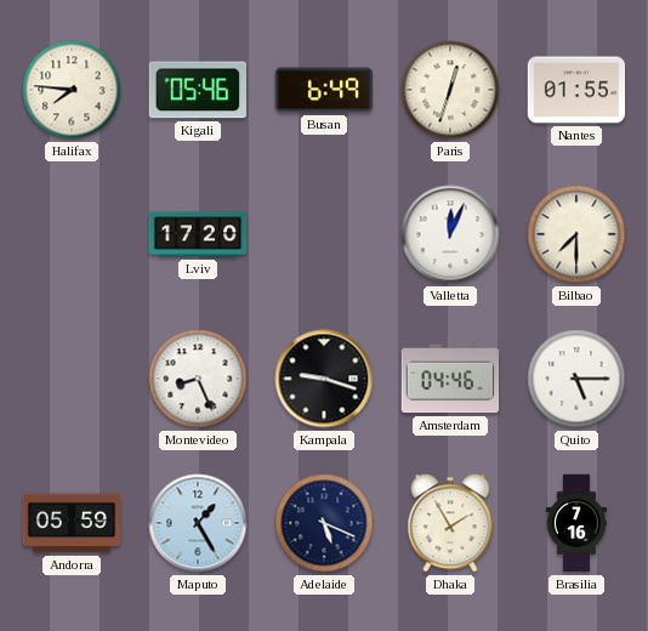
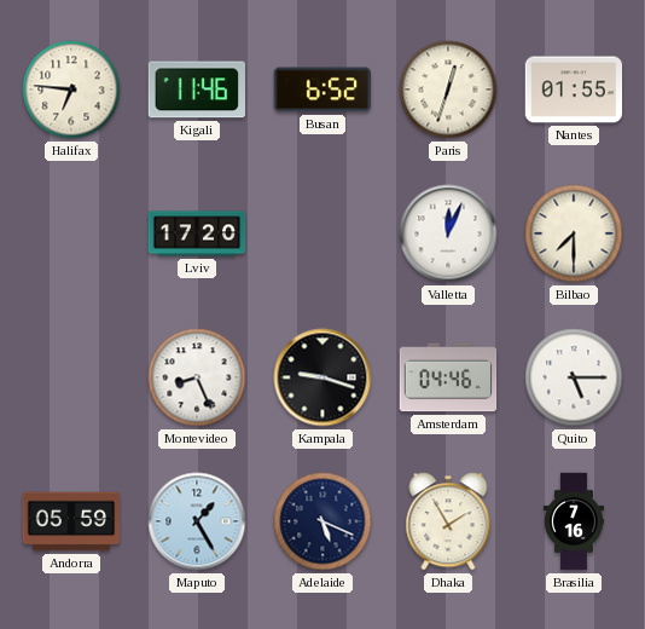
Halifax: 7:46 -> 6:46
Kigali: 05:46 -> 11:46
Busan: 6:49 -> 6:52
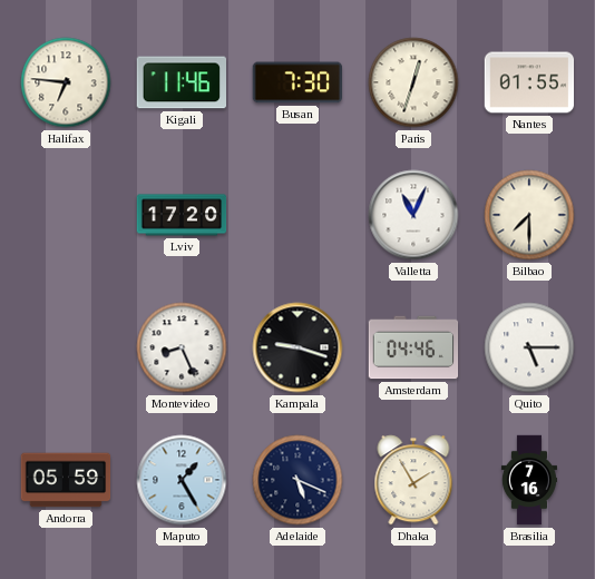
Busan: 6:52 -> 7:30
Valletta: 12:04 -> 11:04
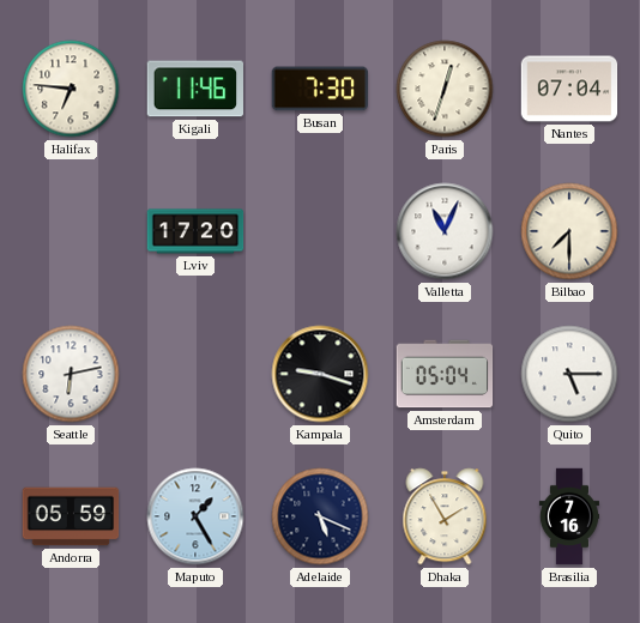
Nantes: 01:55 -> 07:04
Seattle: none -> 6:13
Montevideo: 8:26 -> none
Amsterdam: 04:46 -> 05:04
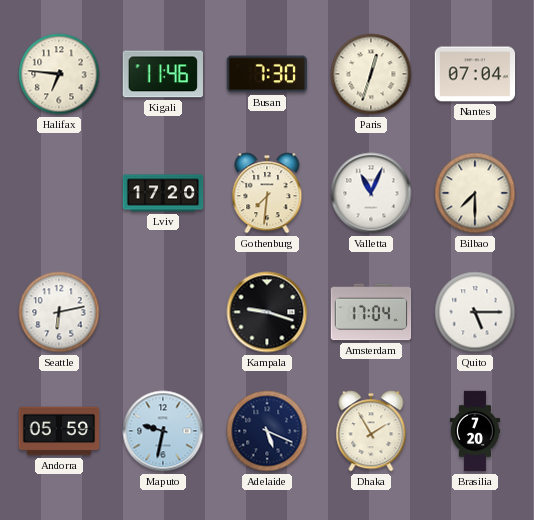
Gothenburg: none -> 7:31
Amsterdam: 05:04 -> 17:04
Maputo: 1:25 -> 9:32
Brasilia: 7:16 -> 7:20
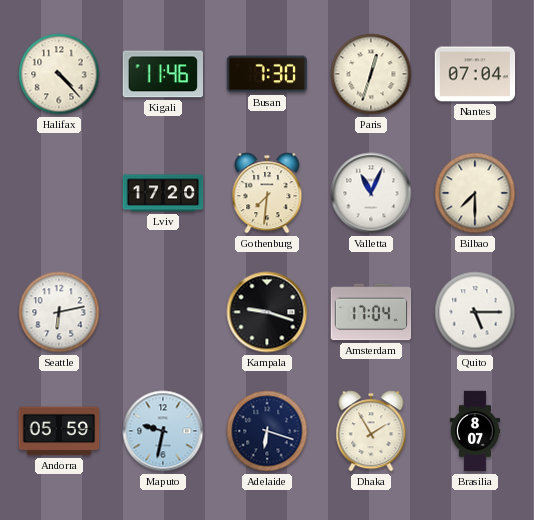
Halifax: 6:46 -> 4:23
Adelaide: 5:19 -> 6:18
Brasilia: 7:20 -> 8:07
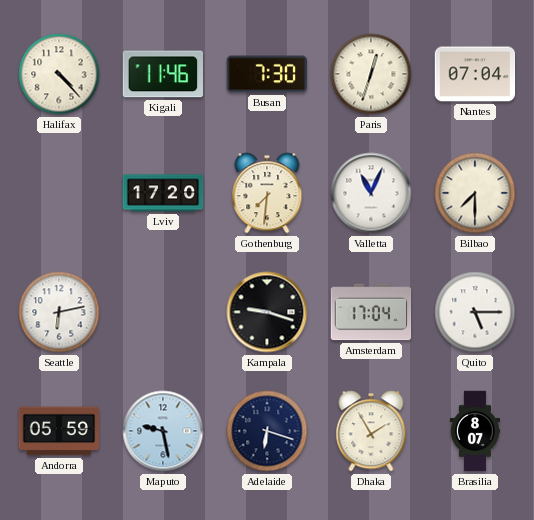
Maputo: 9:32 -> 9:28
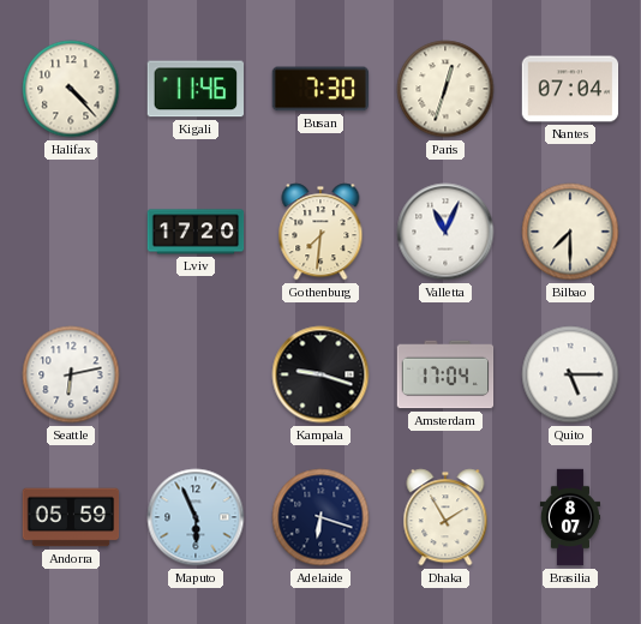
Maputo: 9:28 -> 5:56
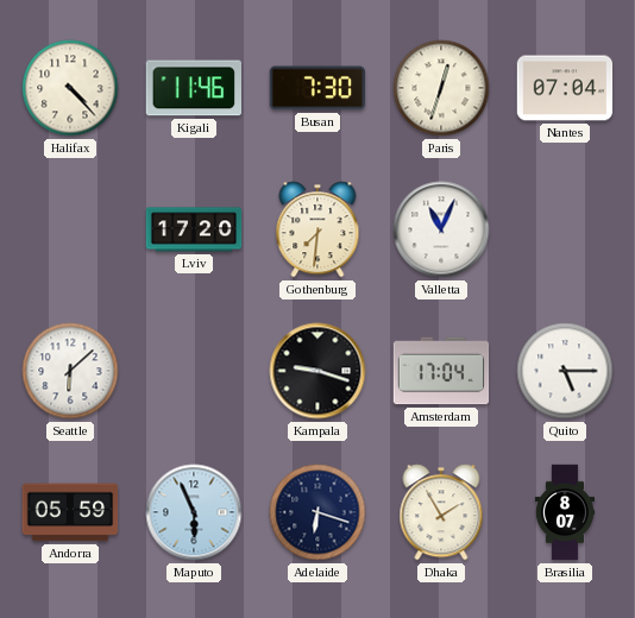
Bilbao: 7:30 -> none
Seattle: 6:13 -> 6:08
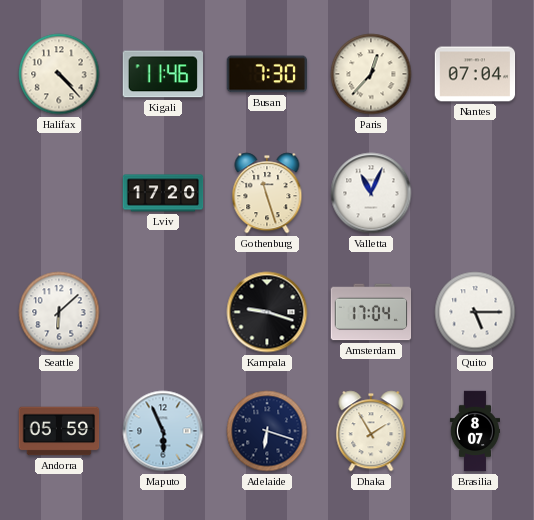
Paris: 12:33 -> 12:37
Gothenburg: 7:31 -> 11:27
